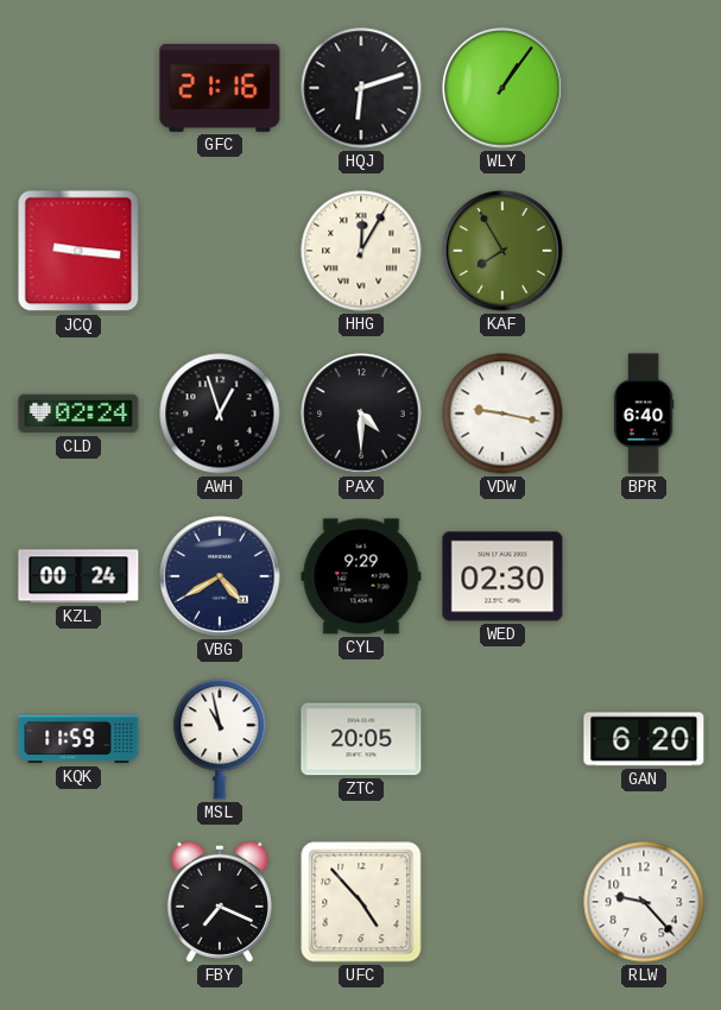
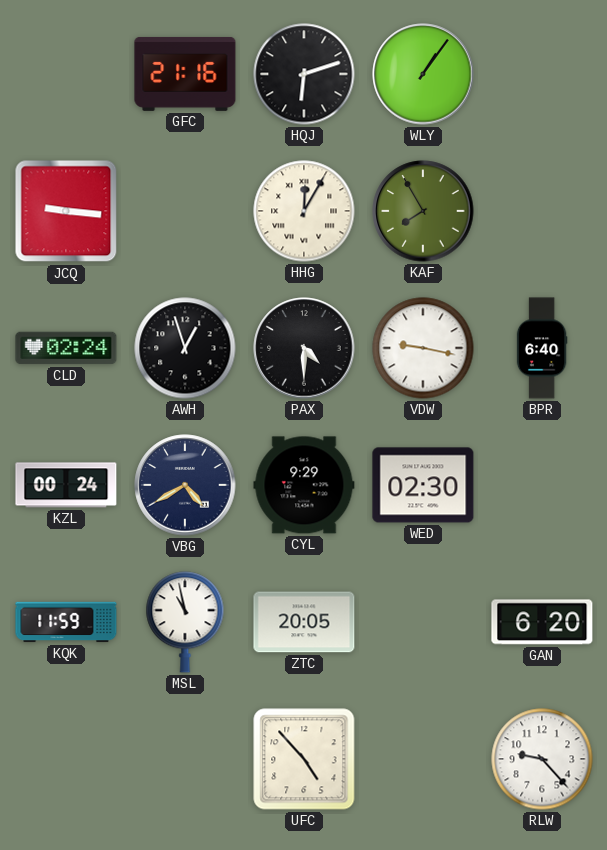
FBY: 7:19 -> none
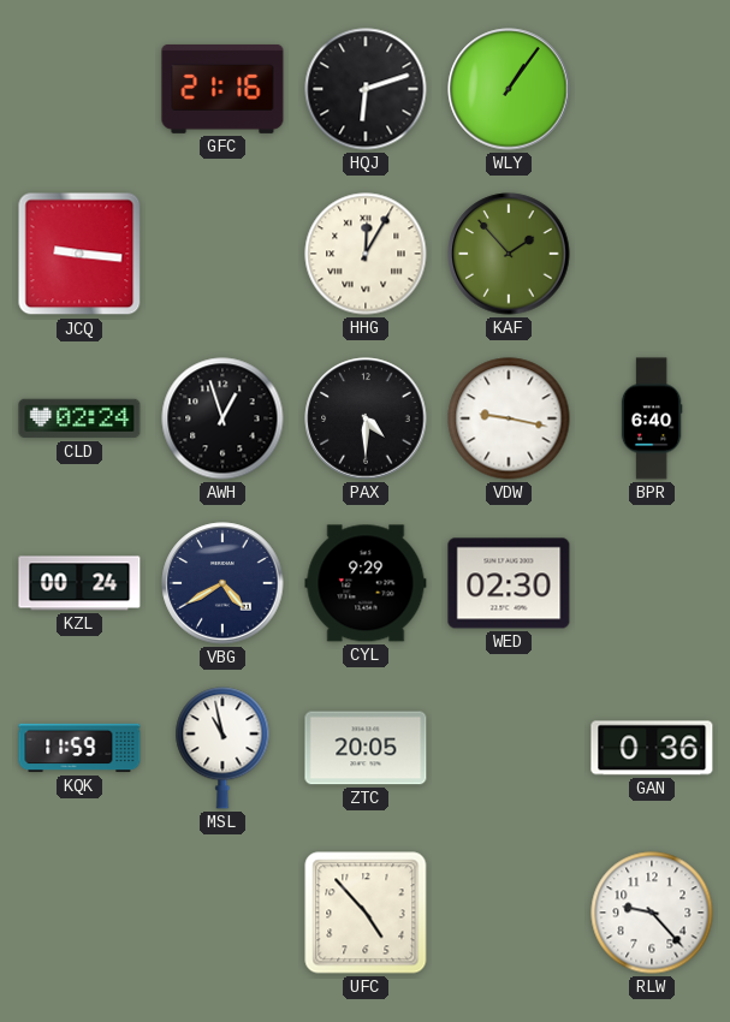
KAF: 7:55 -> 1:53
GAN: 6:20 -> 0:36
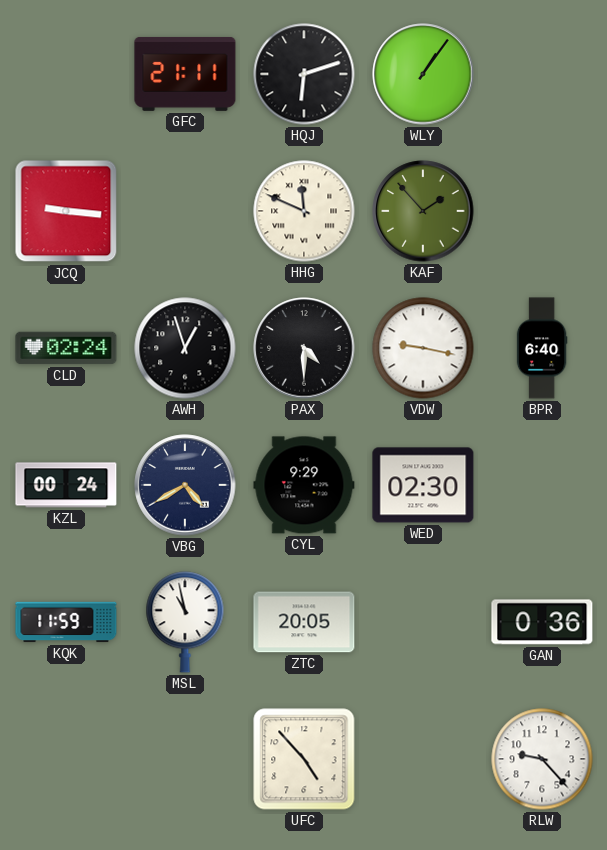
GFC: 21:16 -> 21:11
HHG: 12:05 -> 11:49
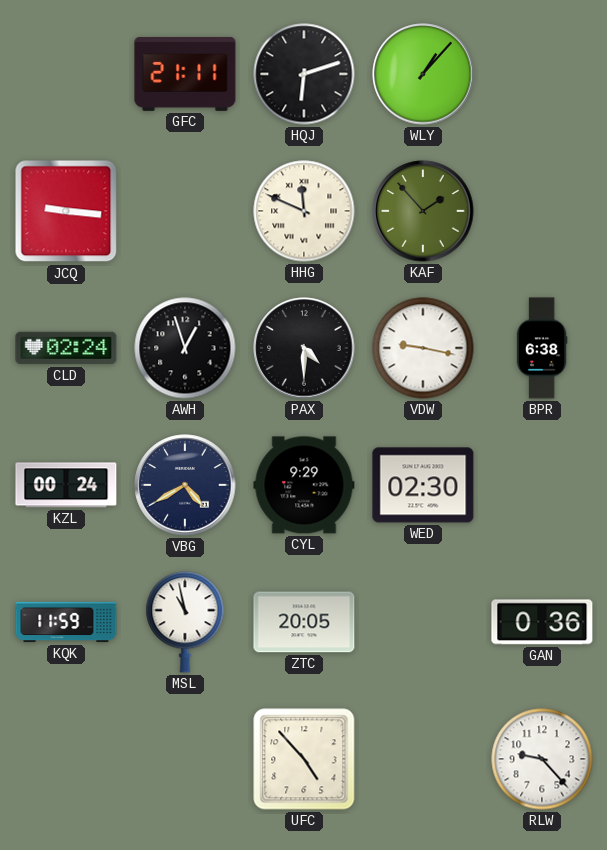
WLY: 1:06 -> 1:07
BPR: 6:40 -> 6:38
